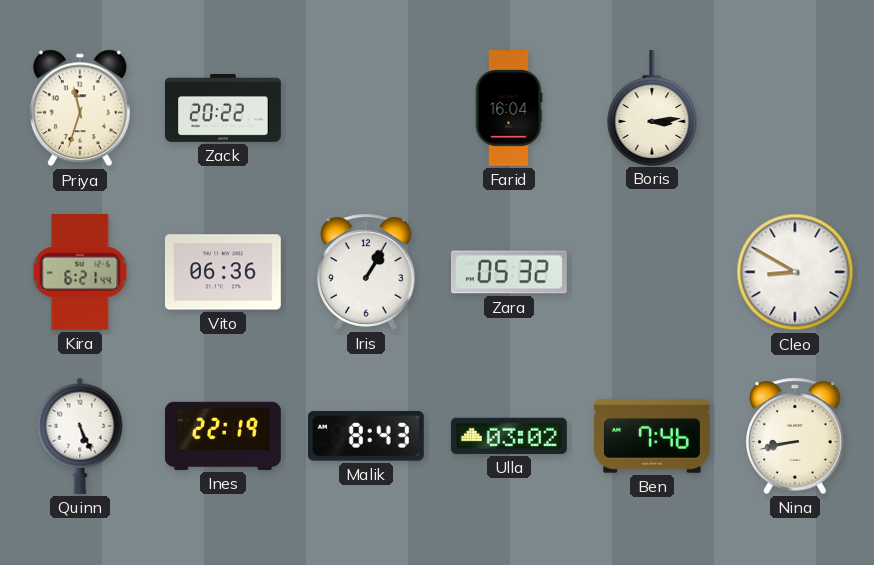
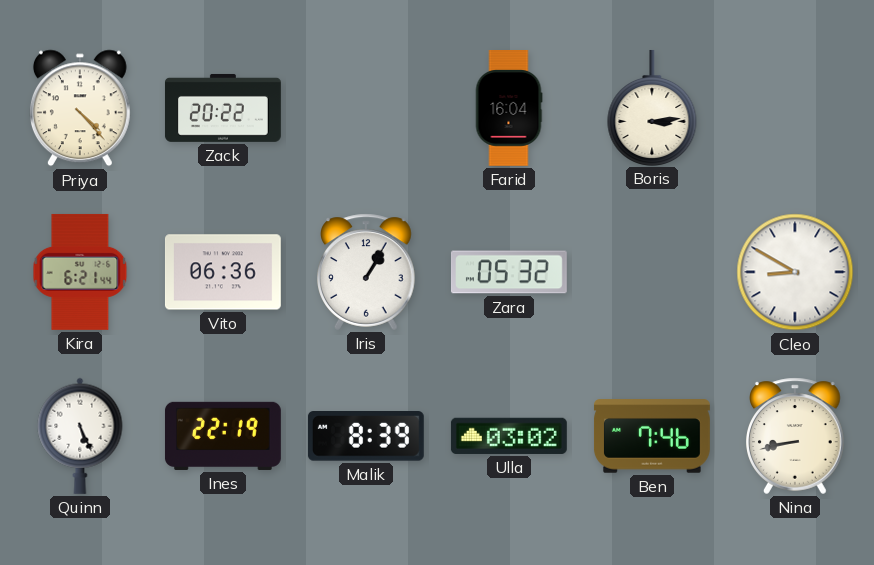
Priya: 11:33 -> 4:23
Malik: 8:43 -> 8:39
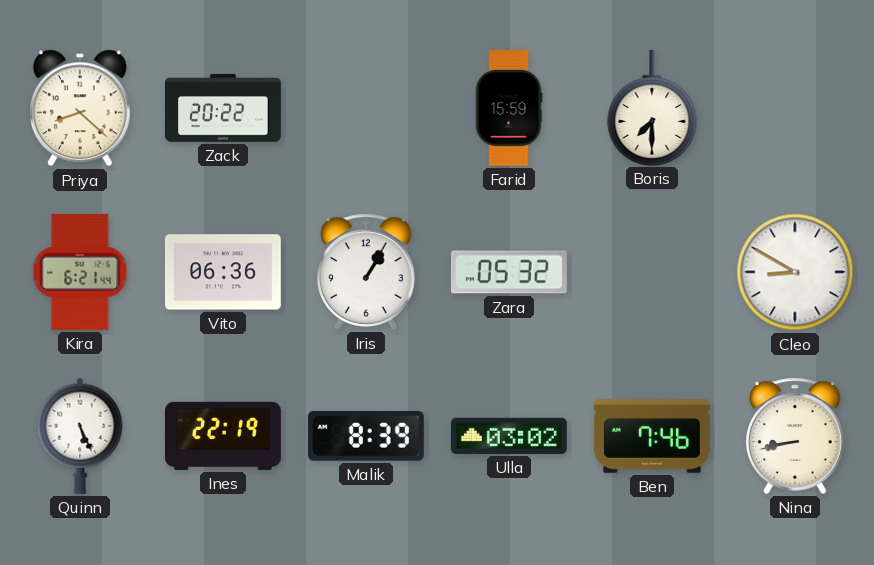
Priya: 4:23 -> 8:22
Farid: 16:04 -> 15:59
Boris: 3:14 -> 7:30
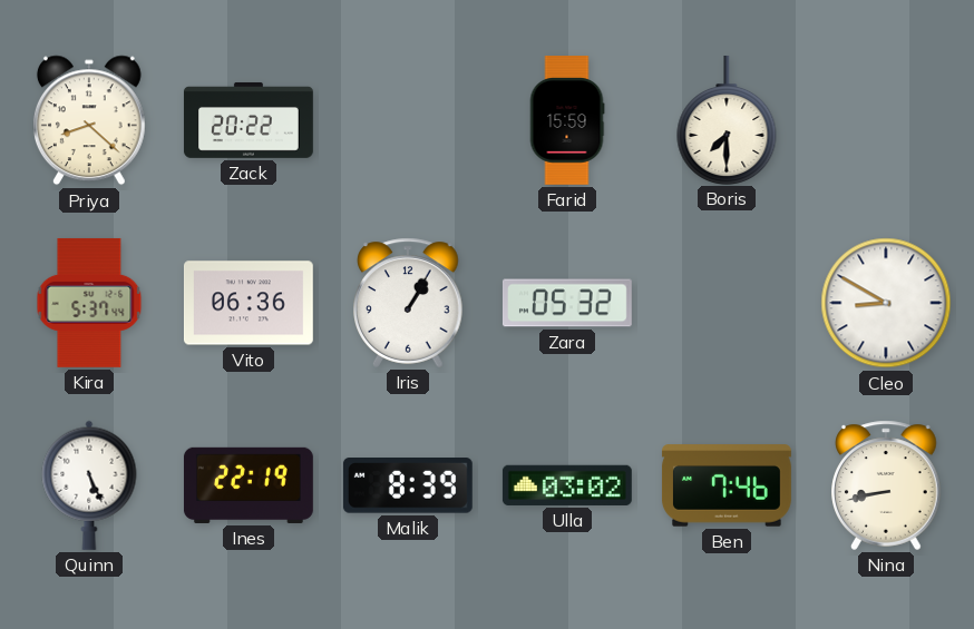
Kira: 6:21 -> 5:37
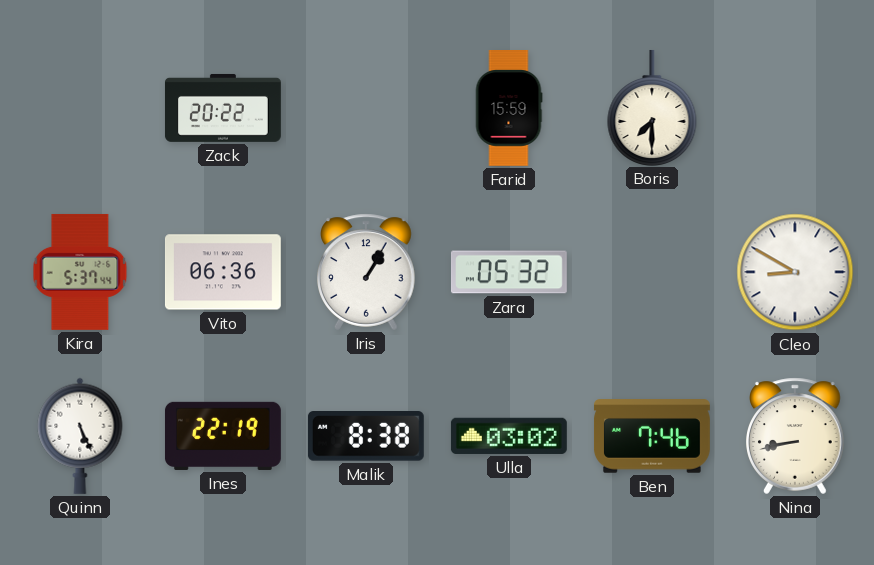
Priya: 8:22 -> none
Malik: 8:39 -> 8:38
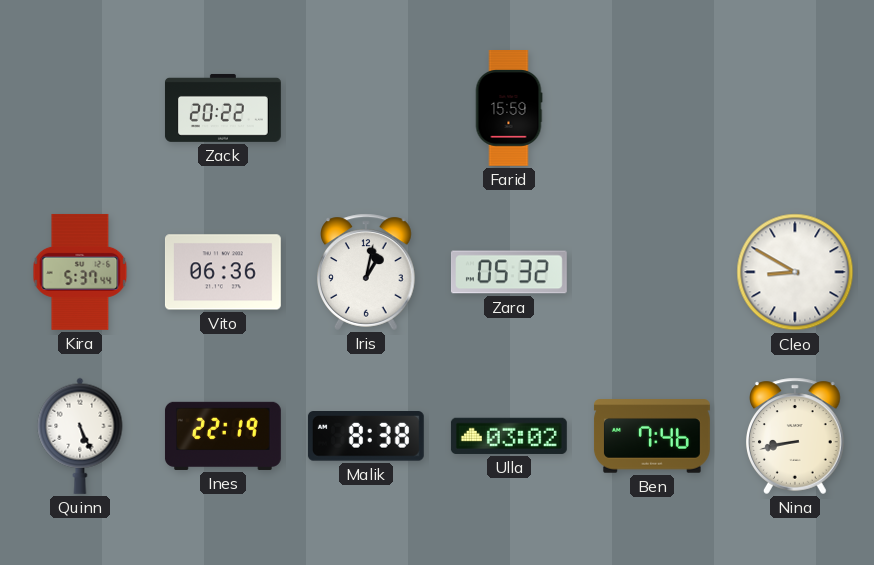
Boris: 7:30 -> none
Iris: 1:05 -> 1:02
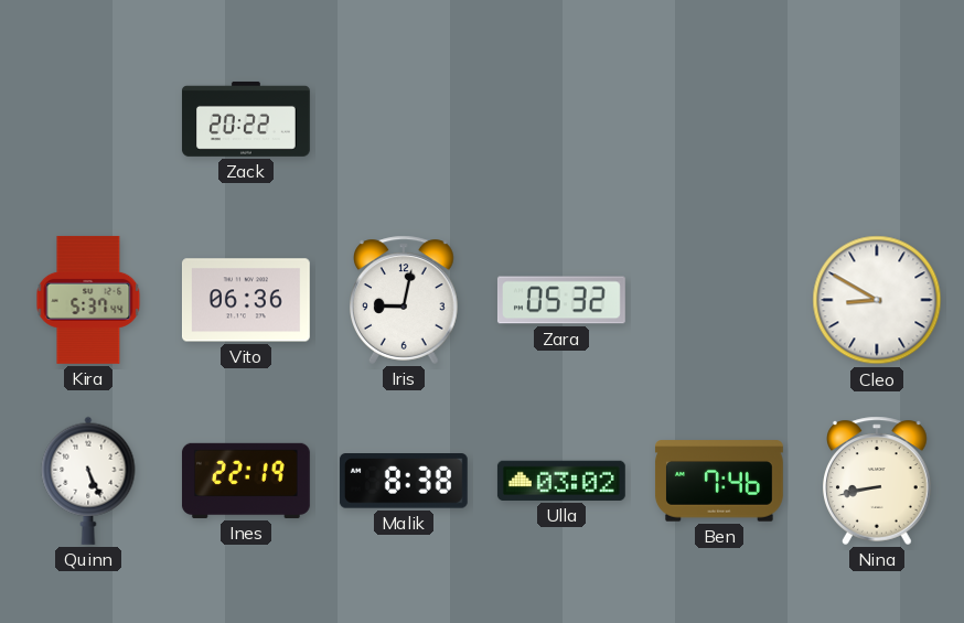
Farid: 15:59 -> none
Iris: 1:02 -> 9:02
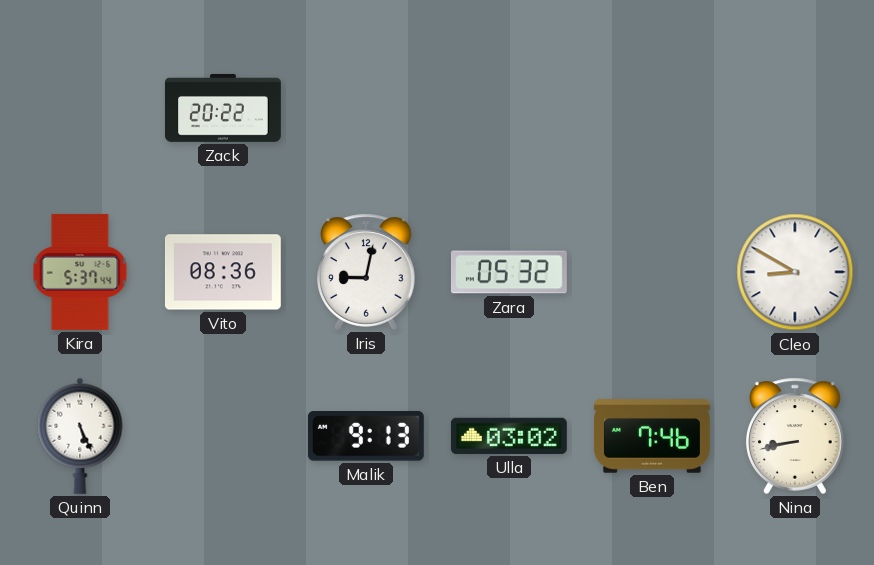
Vito: 06:36 -> 08:36
Ines: 22:19 -> none
Malik: 8:38 -> 9:13
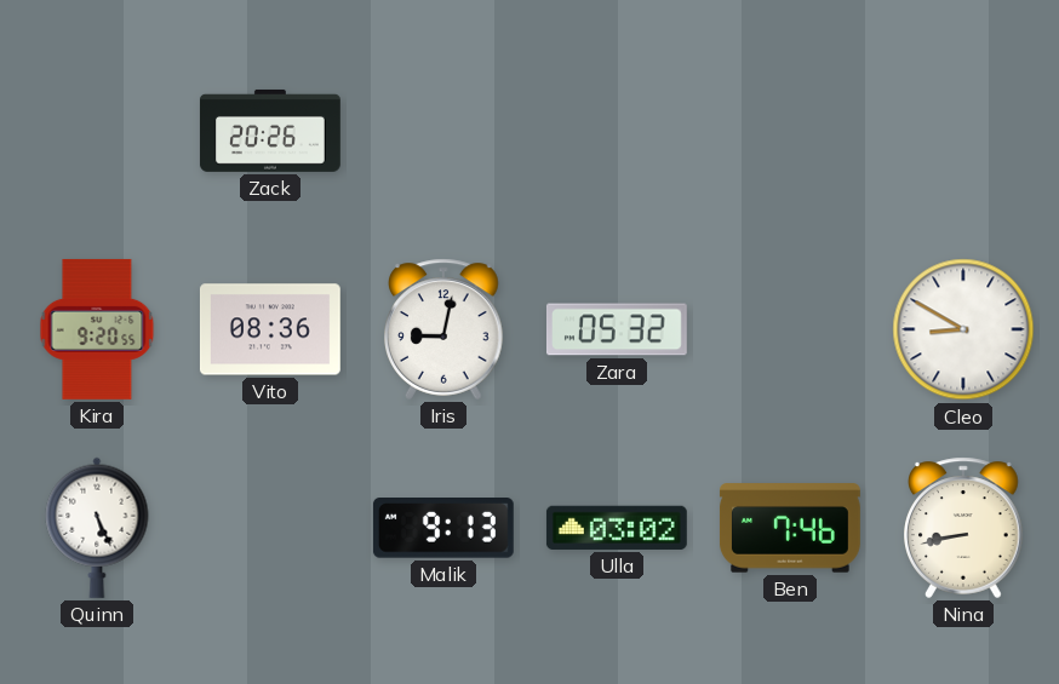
Zack: 20:22 -> 20:26
Kira: 5:37 -> 9:20
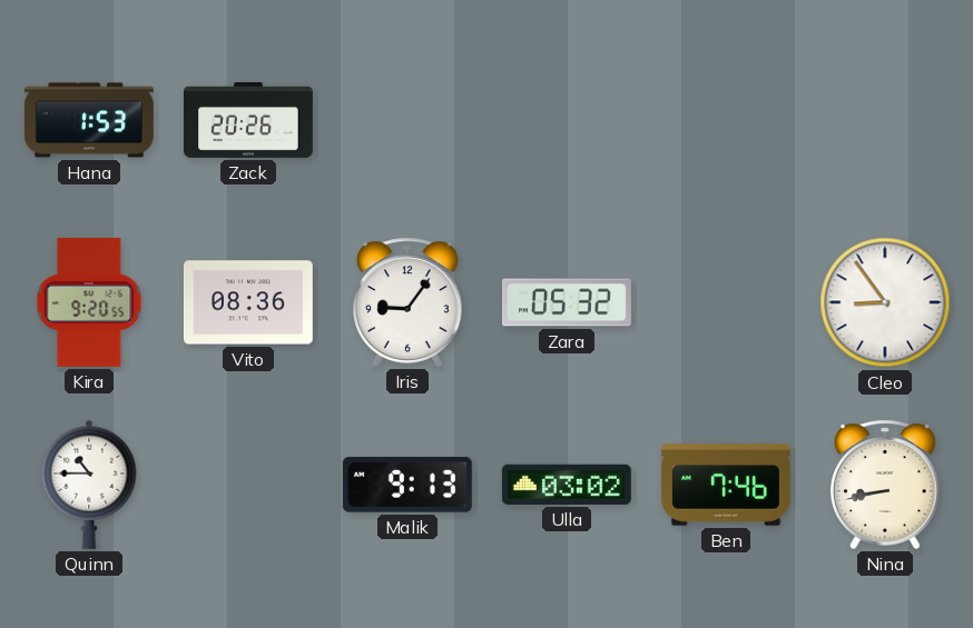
Hana: none -> 1:53
Iris: 9:02 -> 9:06
Cleo: 8:50 -> 8:54
Quinn: 5:26 -> 10:45
